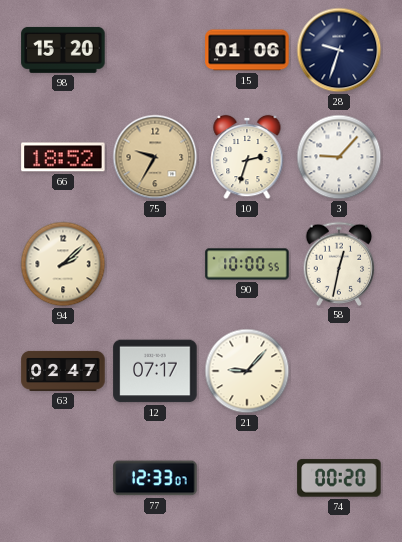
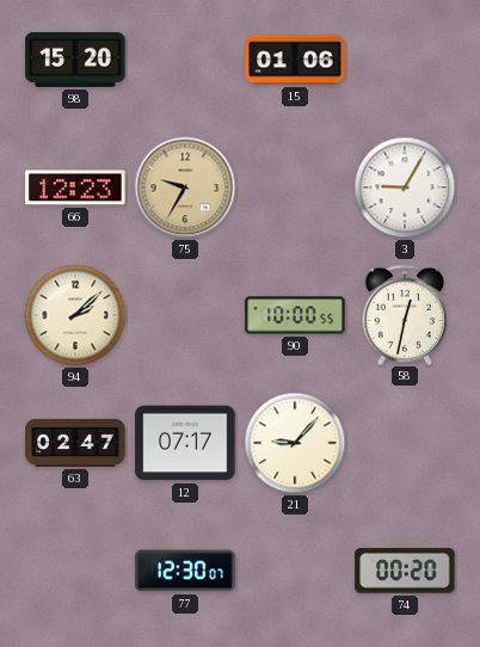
28: 9:33 -> none
66: 18:52 -> 12:23
10: 2:33 -> none
3: 9:07 -> 9:05
77: 12:33 -> 12:30
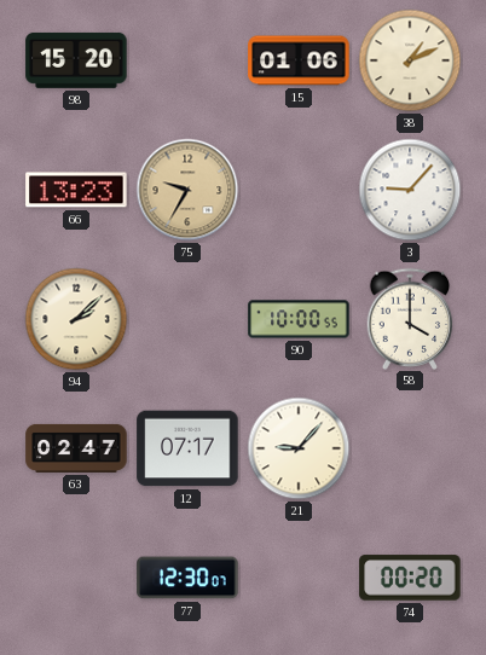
38: none -> 1:11
66: 12:23 -> 13:23
3: 9:05 -> 9:07
58: 12:32 -> 4:00
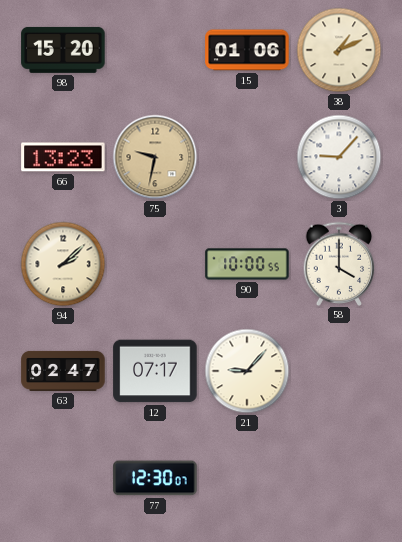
75: 9:35 -> 9:32
74: 00:20 -> none
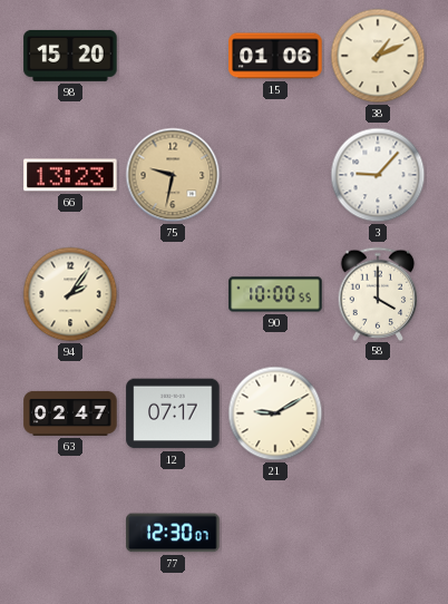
94: 2:08 -> 2:06
21: 9:07 -> 9:10
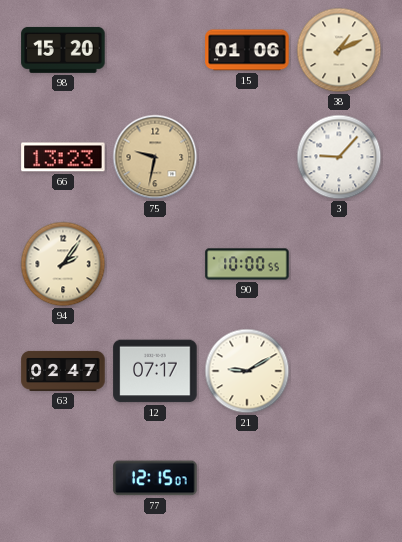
58: 4:00 -> none
77: 12:30 -> 12:15
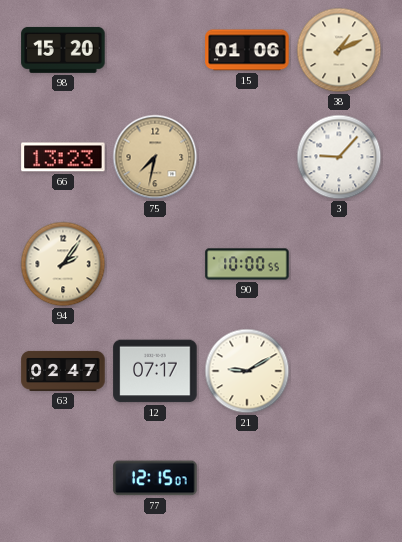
75: 9:32 -> 7:32
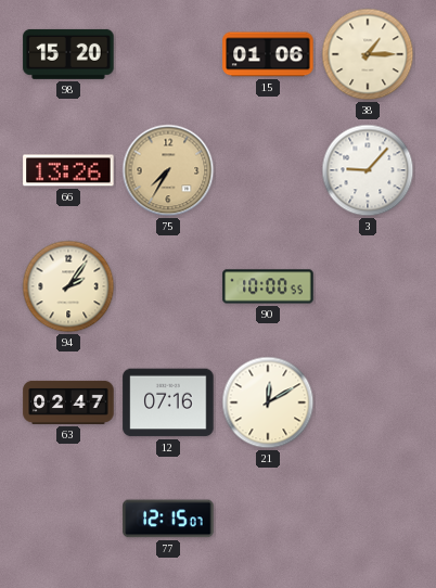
38: 1:11 -> 1:15
66: 13:23 -> 13:26
75: 7:32 -> 7:35
12: 07:17 -> 07:16
21: 9:10 -> 12:10
